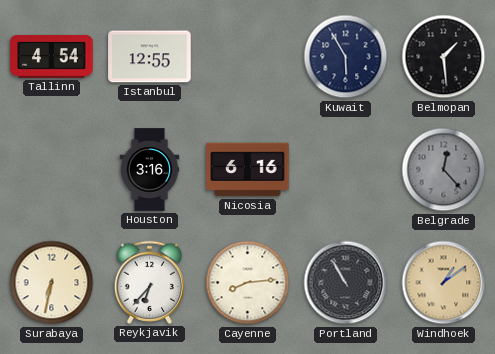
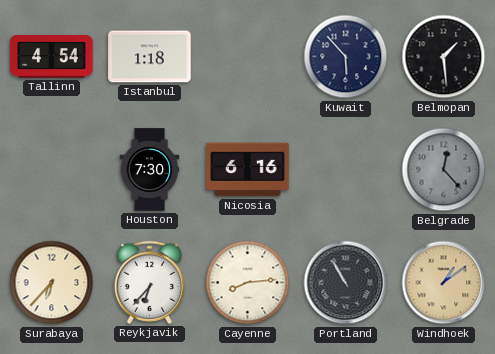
Istanbul: 12:55 -> 1:18
Kuwait: 5:55 -> 5:53
Houston: 3:16 -> 7:30
Surabaya: 6:32 -> 6:37
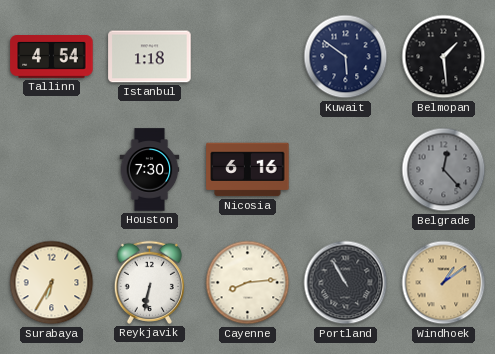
Kuwait: 5:53 -> 5:51
Surabaya: 6:37 -> 6:35
Reykjavik: 6:37 -> 6:32
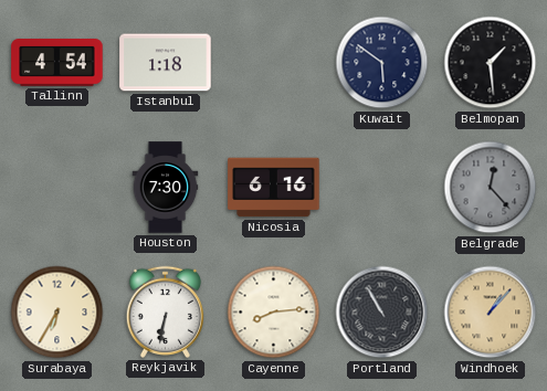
Windhoek: 1:09 -> 1:07
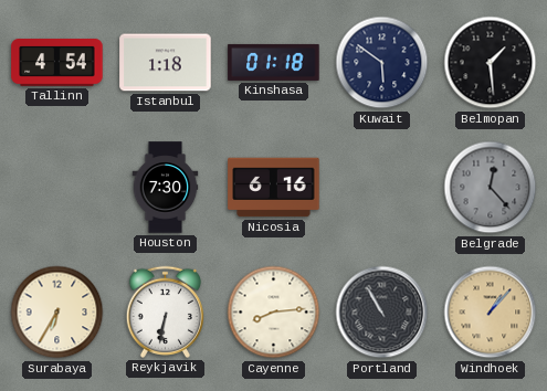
Kinshasa: none -> 01:18
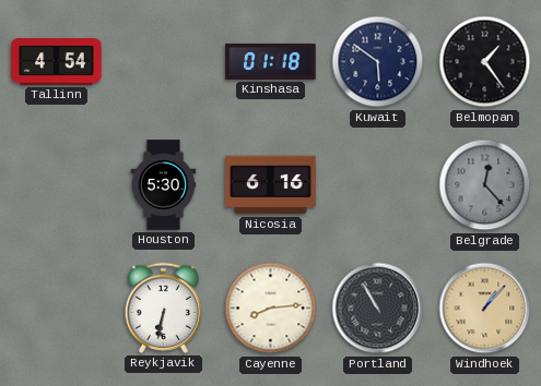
Istanbul: 1:18 -> none
Belmopan: 1:29 -> 1:24
Houston: 7:30 -> 5:30
Surabaya: 6:35 -> none
